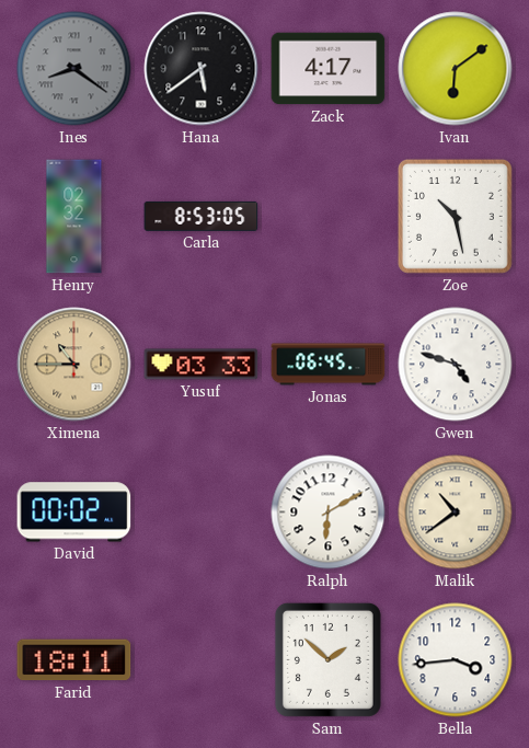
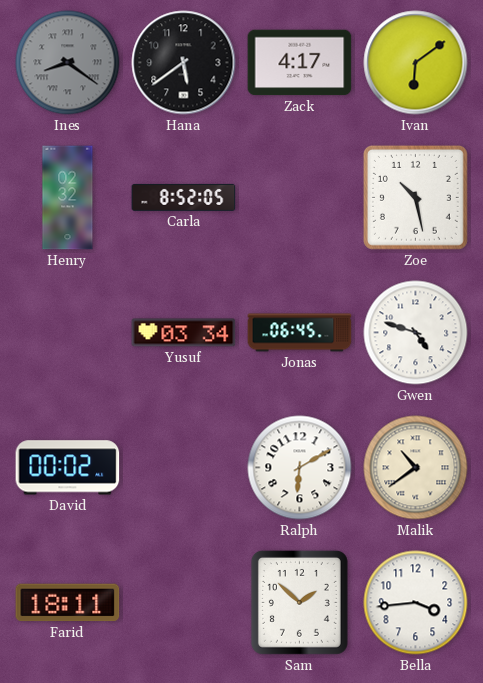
Carla: 8:53 -> 8:52
Ximena: 10:45 -> none
Yusuf: 03:33 -> 03:34
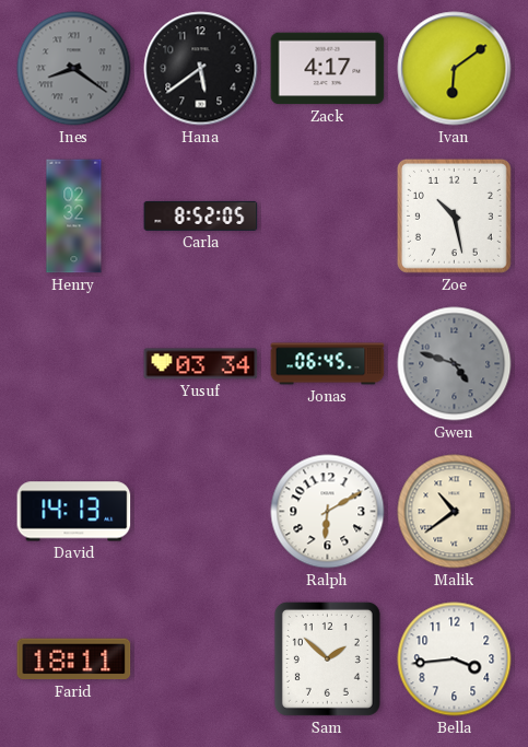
Gwen dial: white -> grey
David: 00:02 -> 14:13
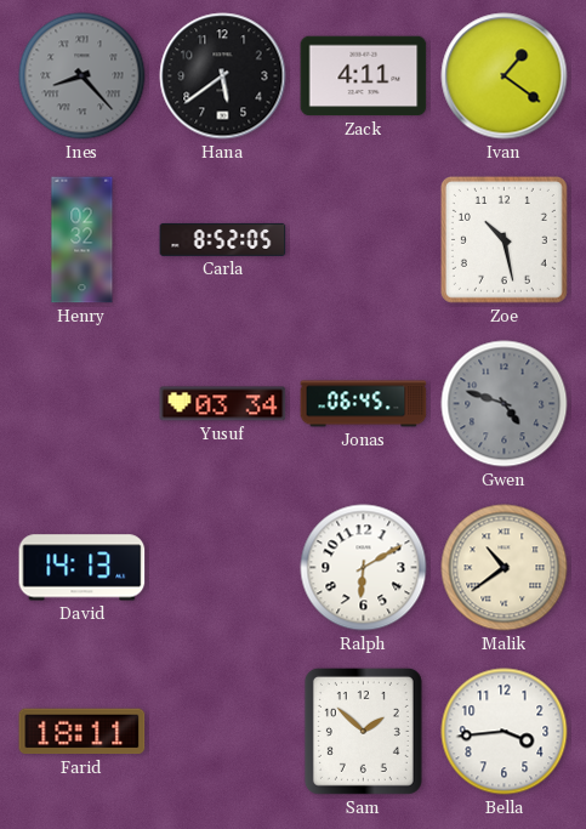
Ines: 8:21 -> 8:23
Zack: 4:17 -> 4:11
Ivan: 6:09 -> 1:21
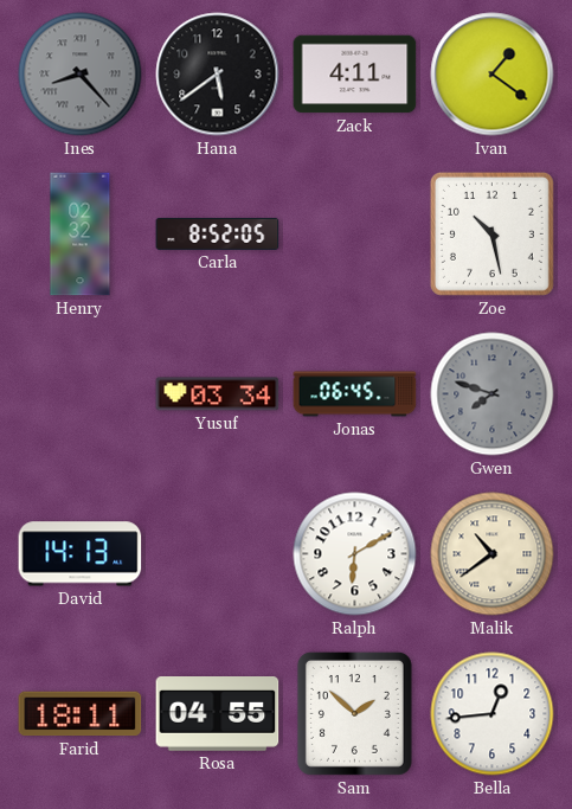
Gwen: 4:48 -> 7:48
Rosa: none -> 04:55
Bella: 3:44 -> 12:44
